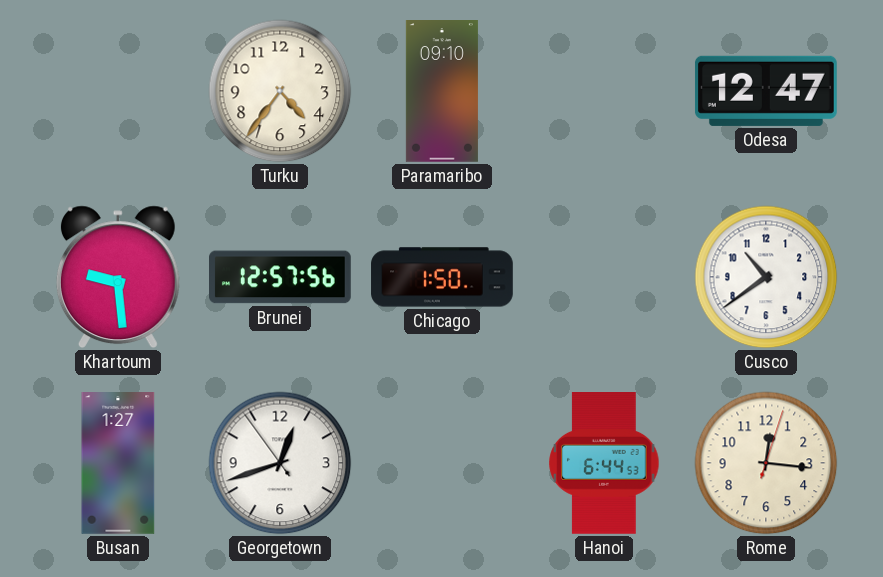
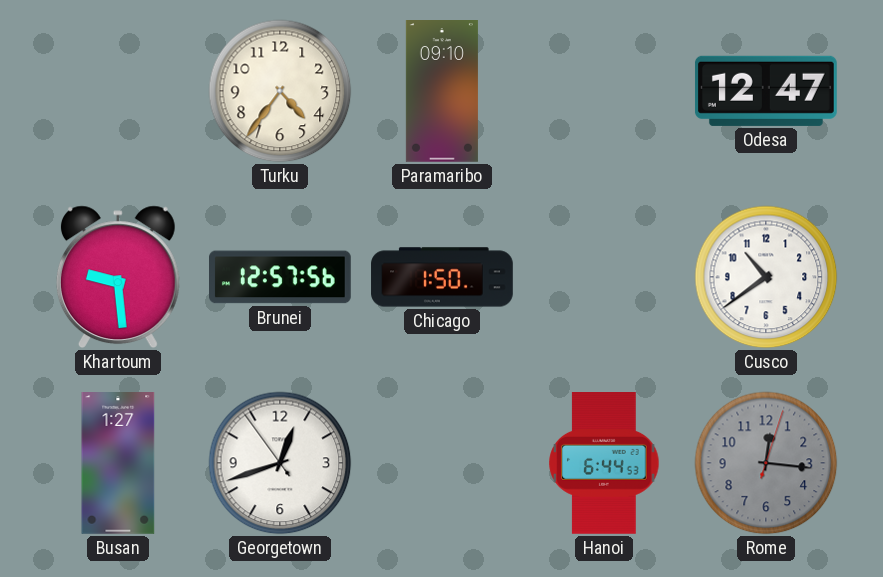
Rome dial: cream -> grey
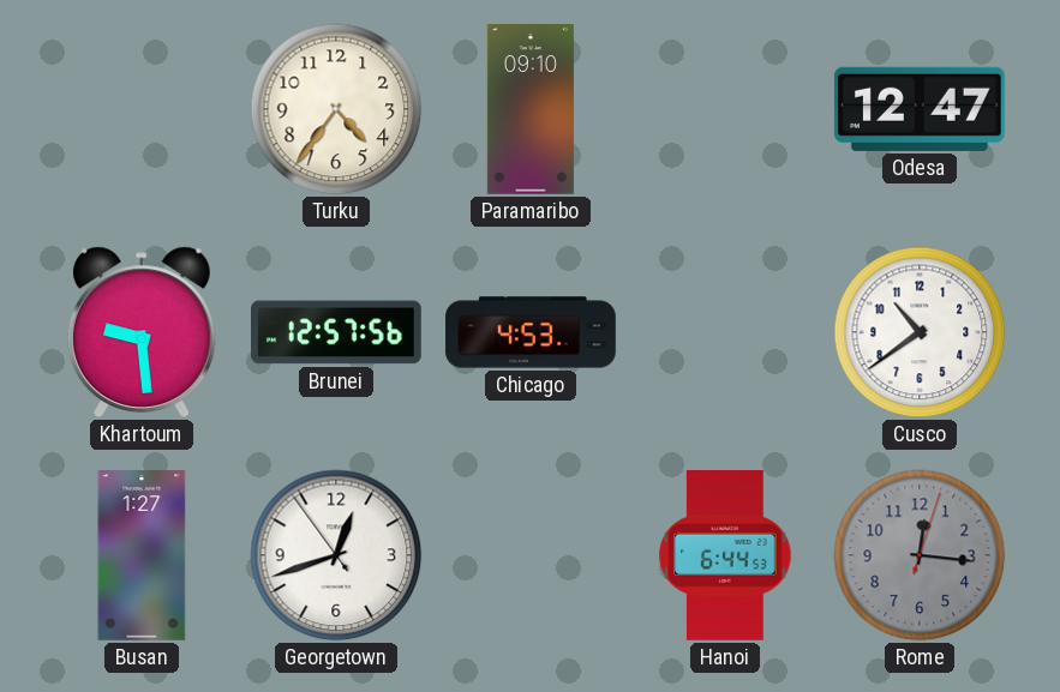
Chicago: 1:50 -> 4:53
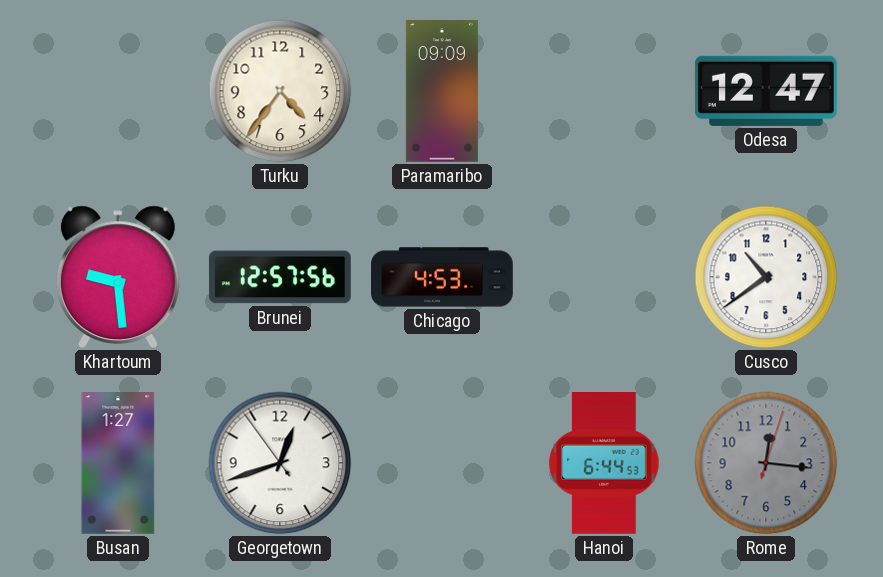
Paramaribo: 09:10 -> 09:09
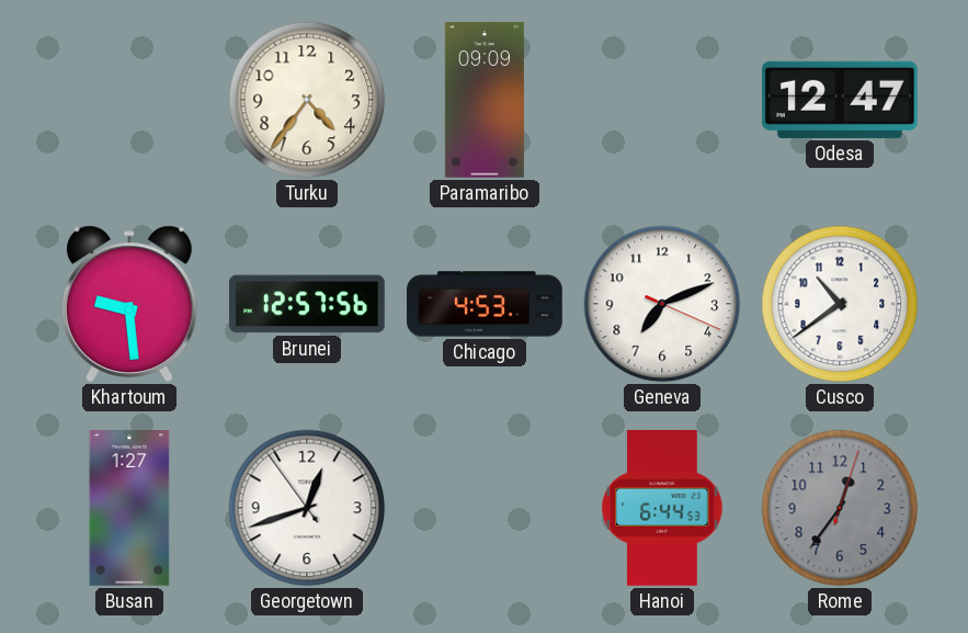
Geneva: none -> 7:11
Rome: 12:16 -> 12:36
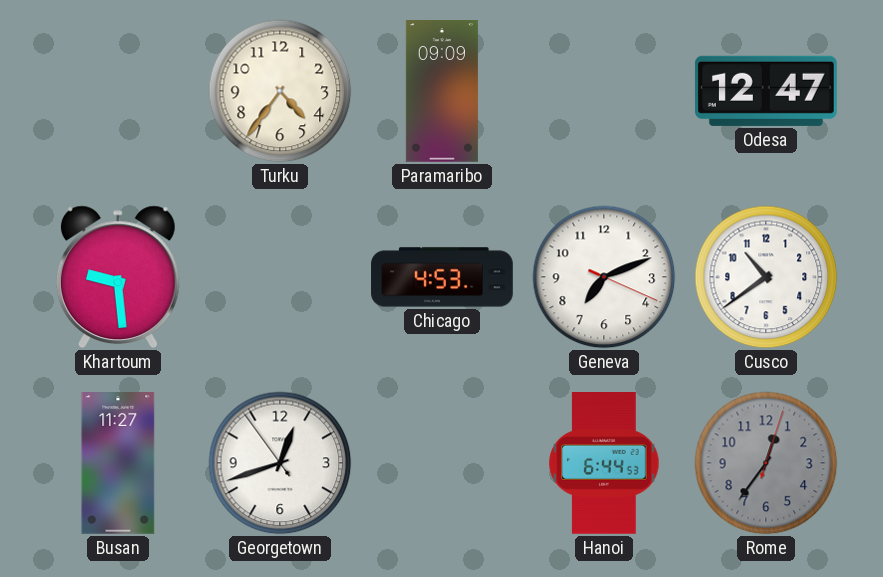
Brunei: 12:57 -> none
Busan: 1:27 -> 11:27
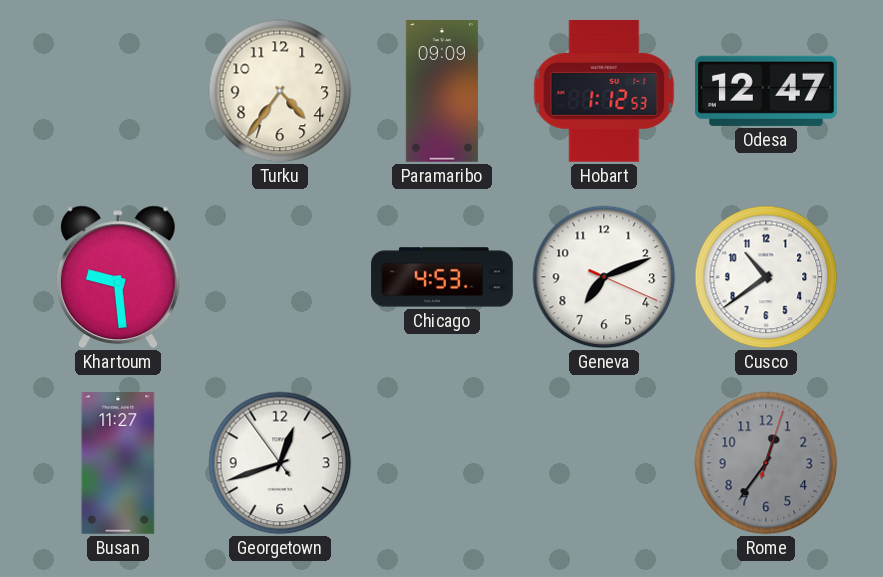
Hobart: none -> 1:12
Hanoi: 6:44 -> none
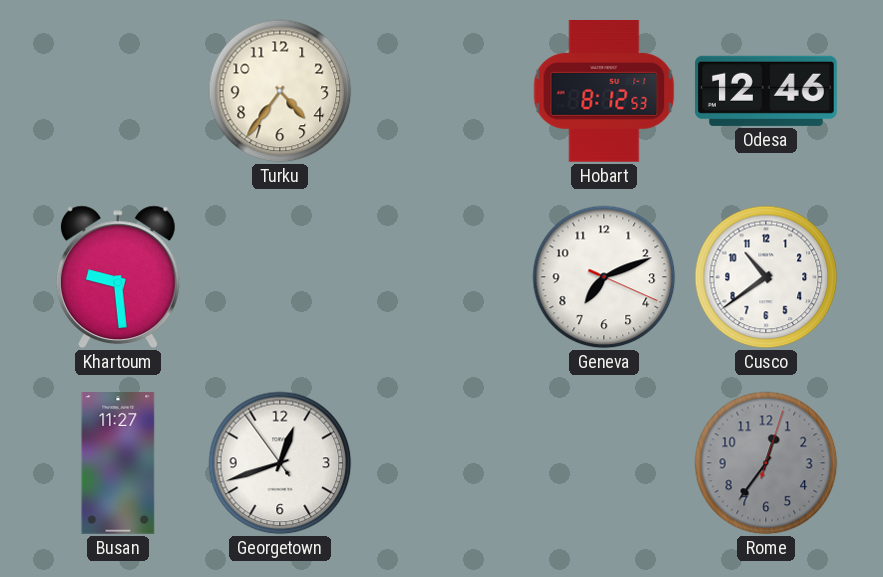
Paramaribo: 09:09 -> none
Hobart: 1:12 -> 8:12
Odesa: 12:47 -> 12:46
Chicago: 4:53 -> none
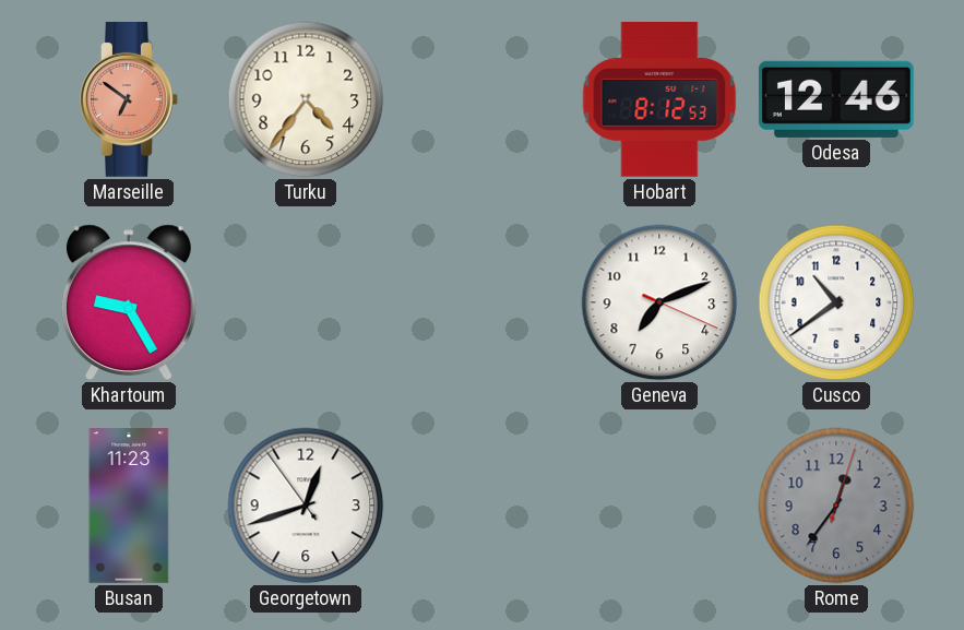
Marseille: none -> 6:51
Khartoum: 9:29 -> 9:25
Busan: 11:27 -> 11:23
